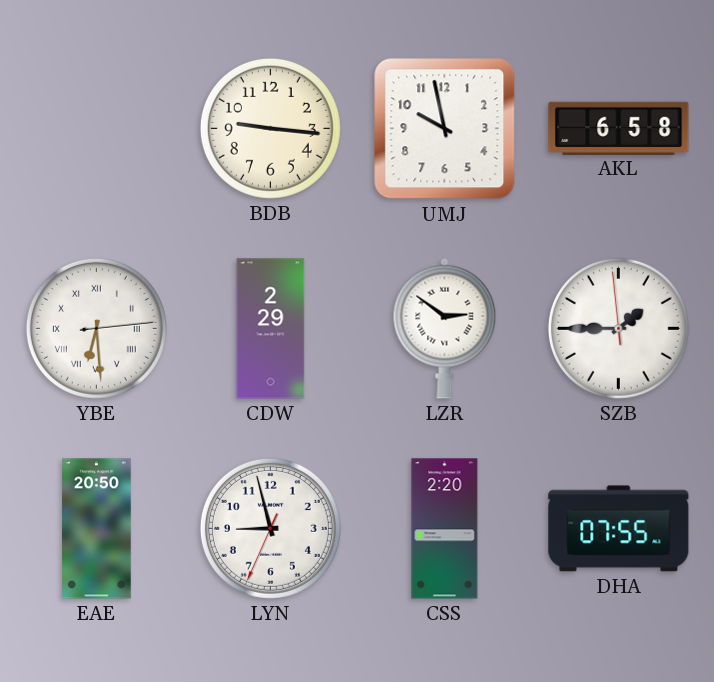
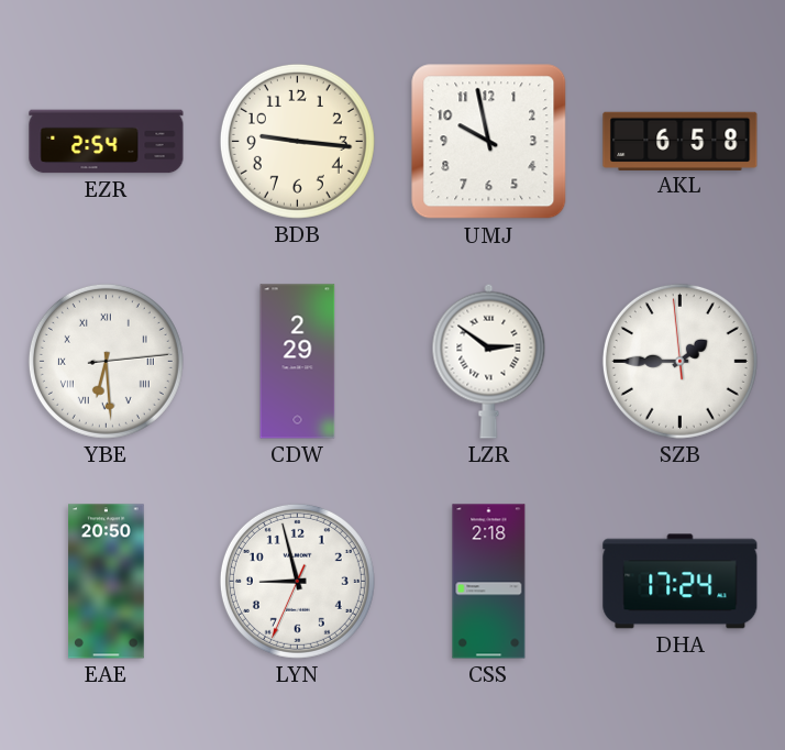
EZR: none -> 2:54
CSS: 2:20 -> 2:18
DHA: 07:55 -> 17:24
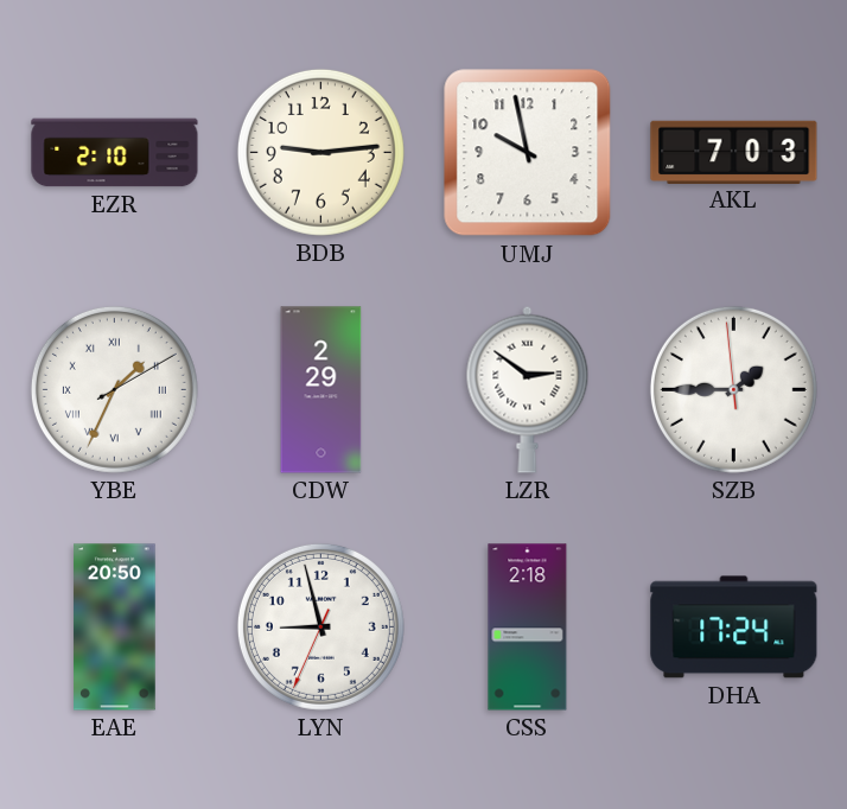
EZR: 2:54 -> 2:10
BDB: 9:16 -> 9:14
AKL: 6:58 -> 7:03
YBE: 6:29 -> 1:34
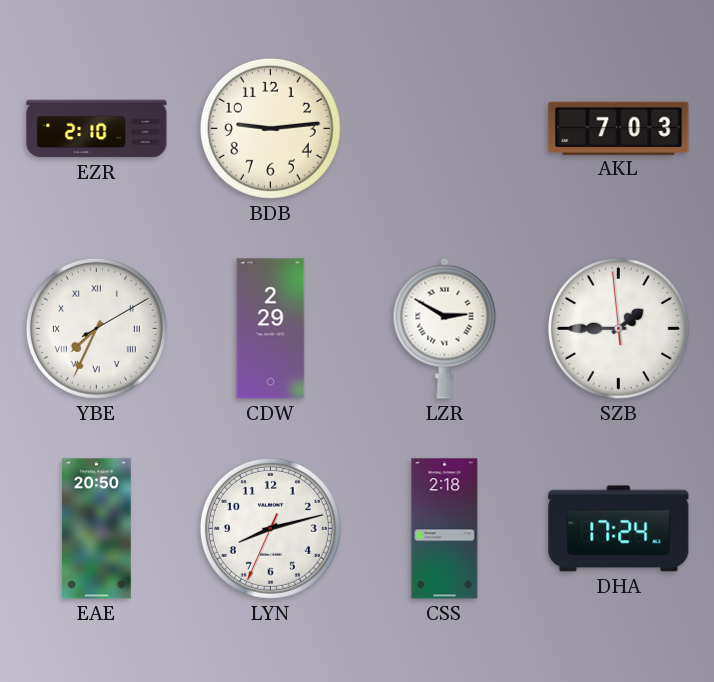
UMJ: 9:58 -> none
YBE: 1:34 -> 7:34
LZR: 2:51 -> 2:50
LYN: 8:57 -> 8:12
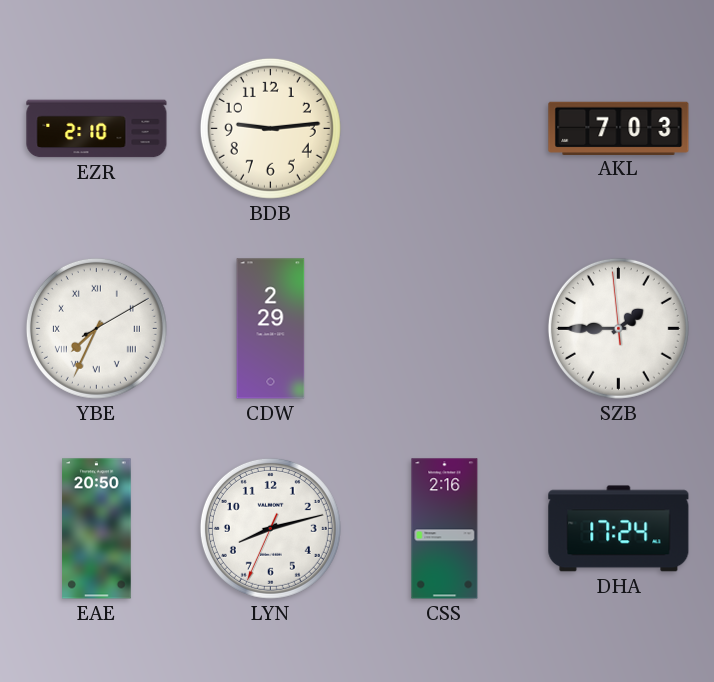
LZR: 2:50 -> none
CSS: 2:18 -> 2:16
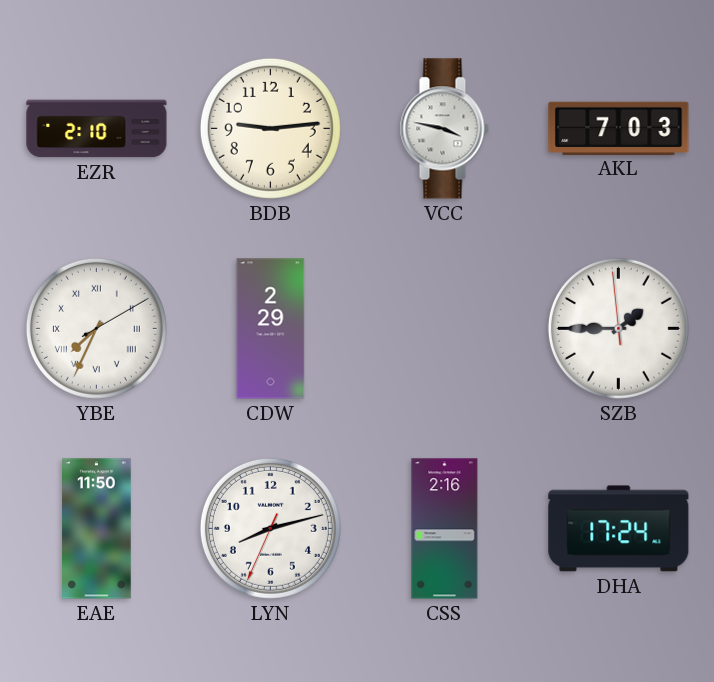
VCC: none -> 3:47
EAE: 20:50 -> 11:50
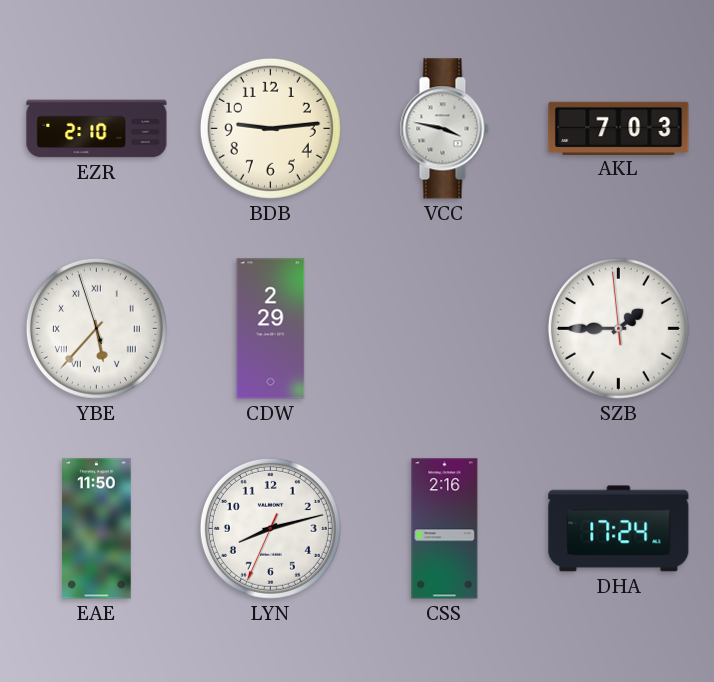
YBE: 7:34 -> 5:36
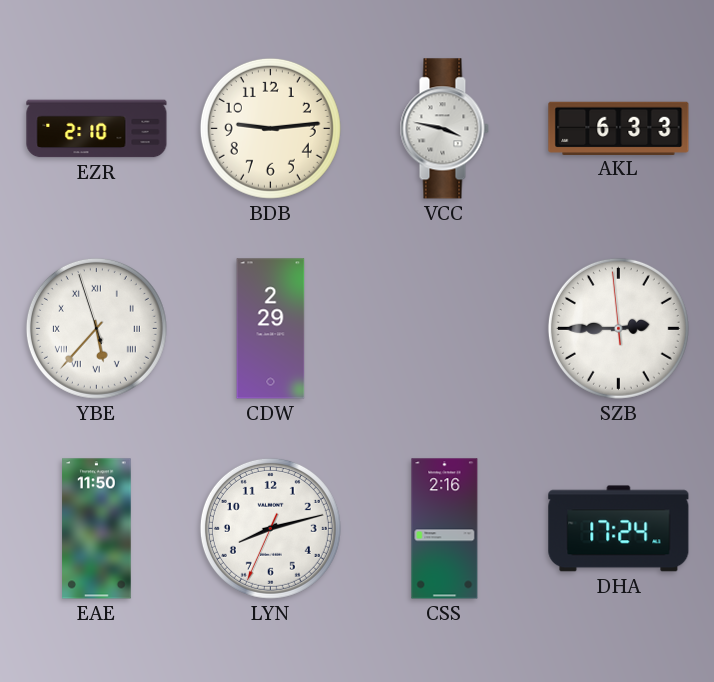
AKL: 7:03 -> 6:33
SZB: 1:44 -> 2:44
